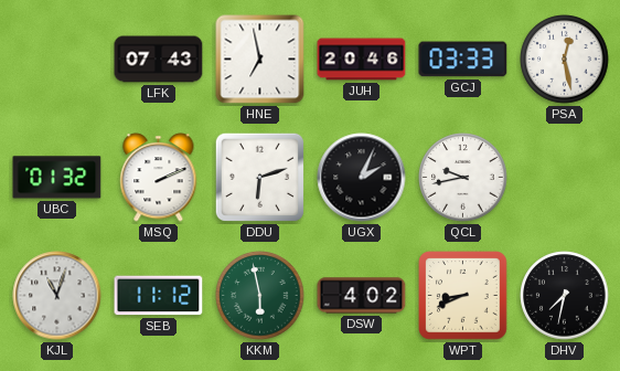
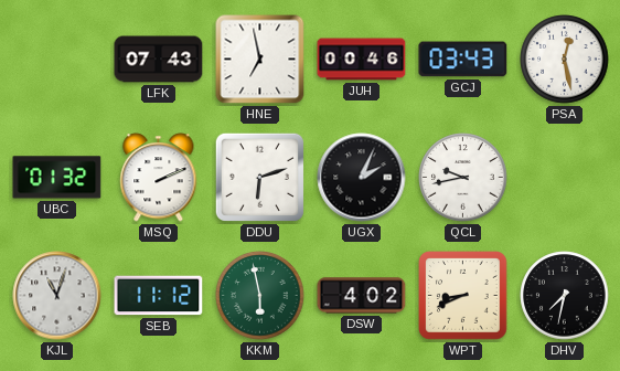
JUH: 20:46 -> 00:46
GCJ: 03:33 -> 03:43
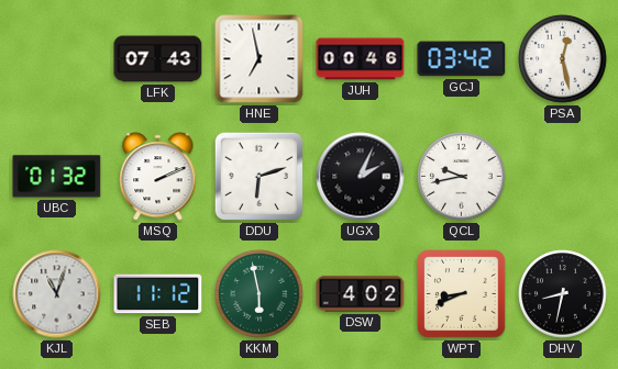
GCJ: 03:43 -> 03:42
DHV: 7:32 -> 8:32
